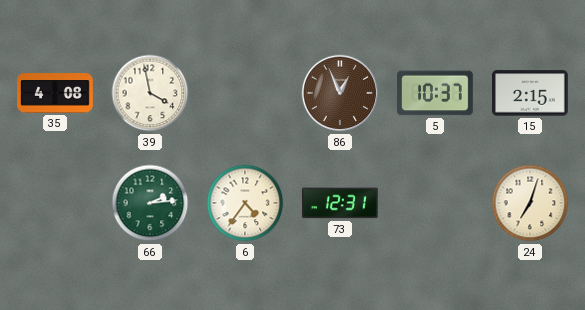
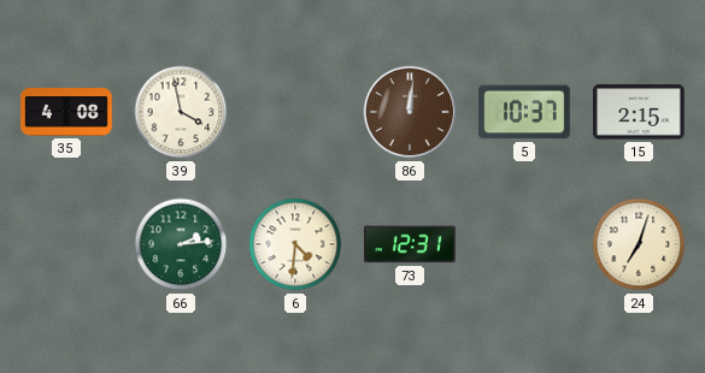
86: 12:56 -> 12:01
6: 4:36 -> 4:31
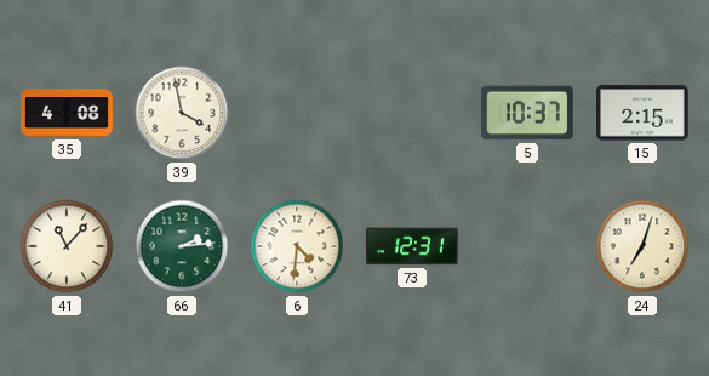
86: 12:01 -> none
41: none -> 11:07
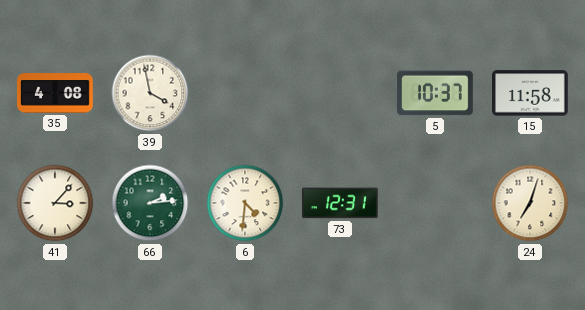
15: 2:15 -> 11:58
41: 11:07 -> 3:07
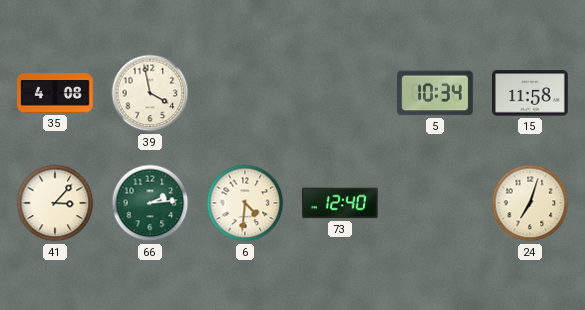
5: 10:37 -> 10:34
73: 12:31 -> 12:40
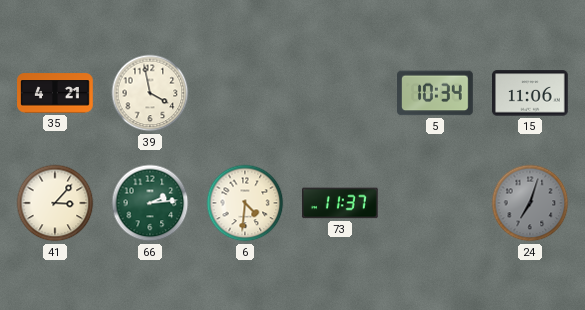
35: 4:08 -> 4:21
15: 11:58 -> 11:06
73: 12:40 -> 11:37
24 dial: cream -> grey
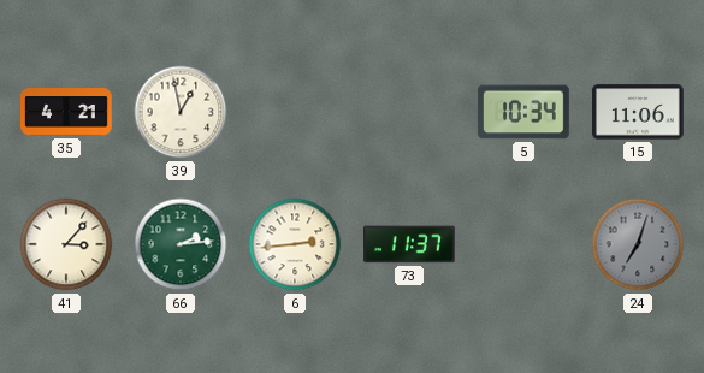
39: 3:58 -> 12:58
6: 4:31 -> 2:44
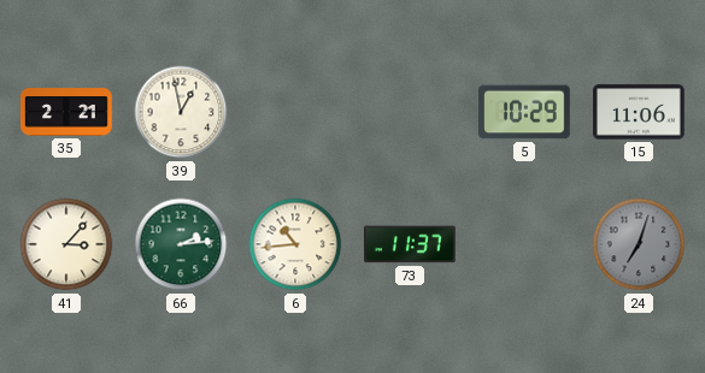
35: 4:21 -> 2:21
5: 10:34 -> 10:29
6: 2:44 -> 10:44
